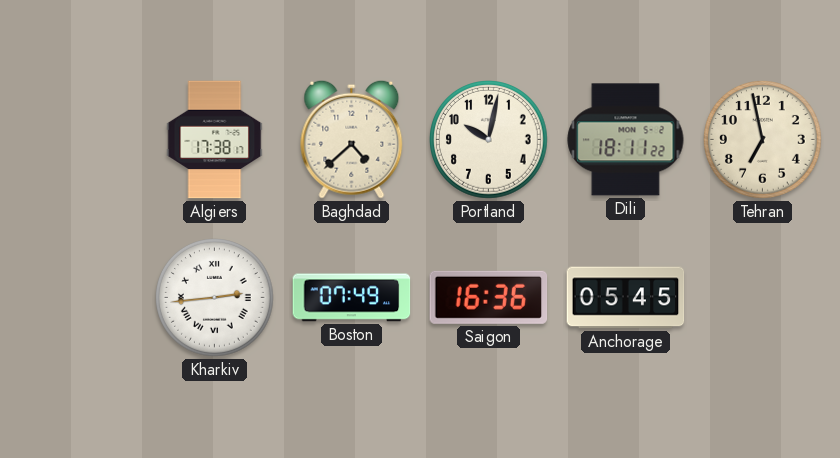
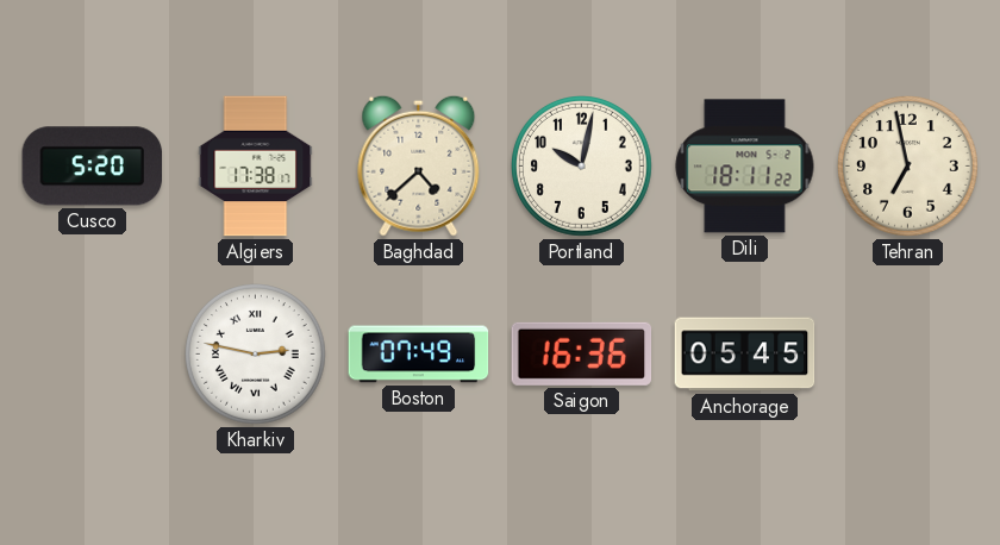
Cusco: none -> 5:20
Kharkiv: 2:44 -> 2:47
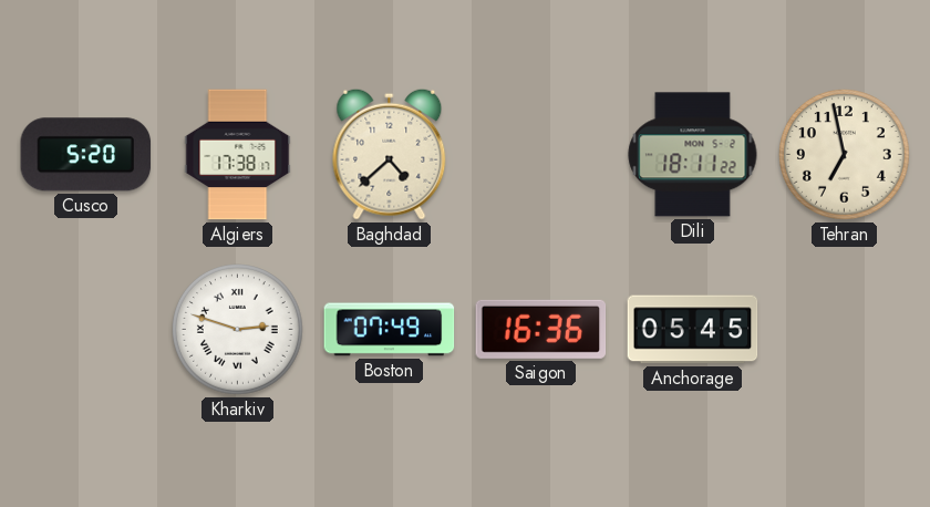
Portland: 10:02 -> none
Kharkiv: 2:47 -> 2:48
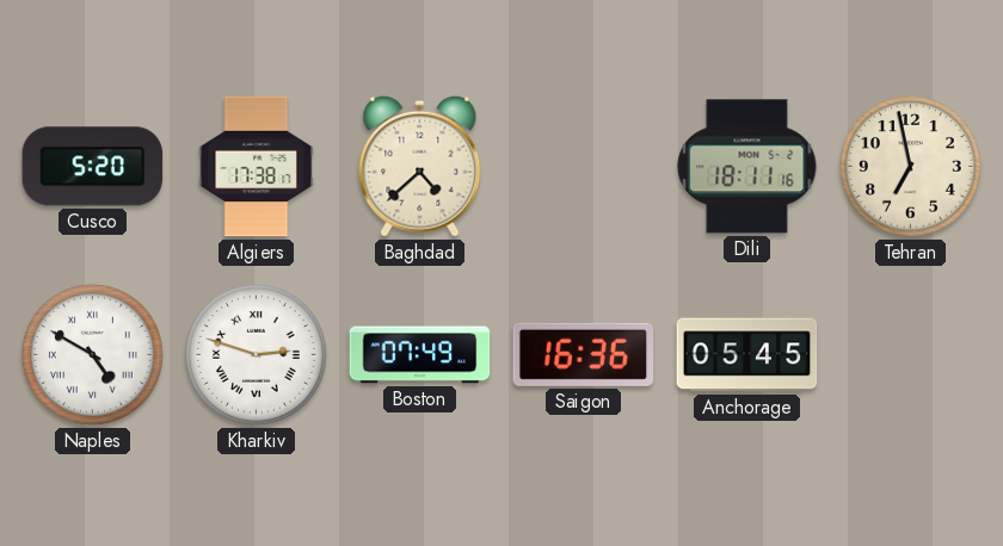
Dili: 18:11:22 -> 18:11:16
Naples: none -> 4:50
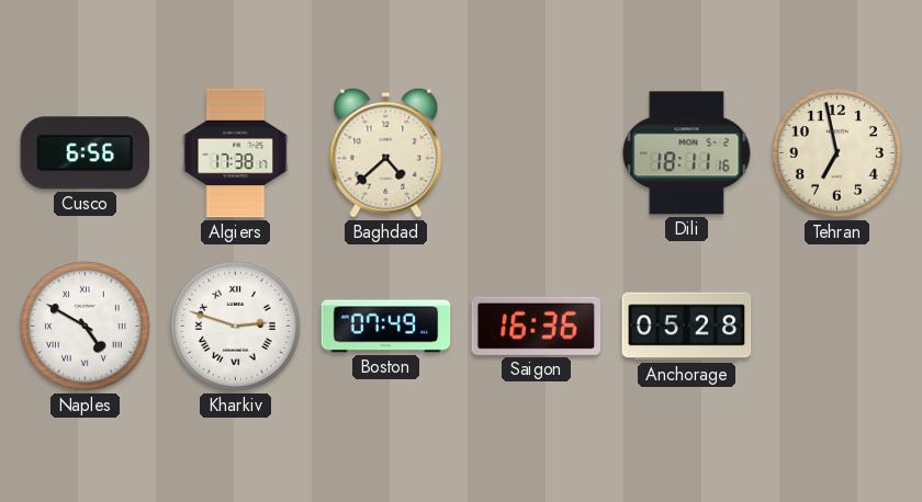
Cusco: 5:20 -> 6:56
Anchorage: 05:45 -> 05:28
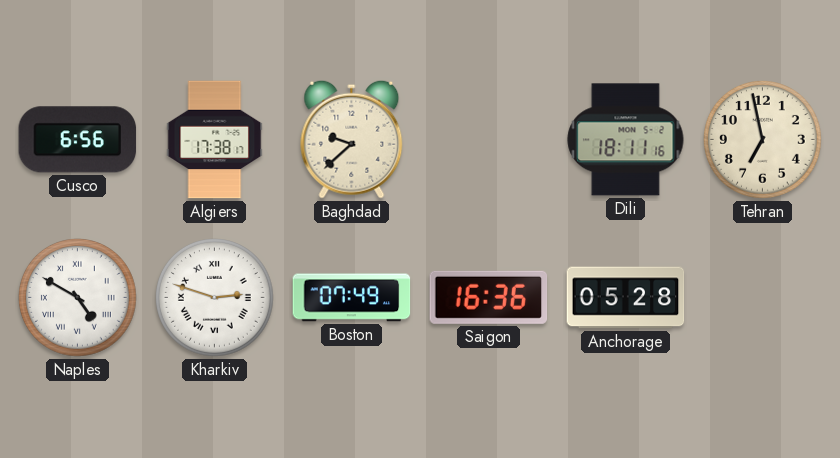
Baghdad: 4:38 -> 9:38
